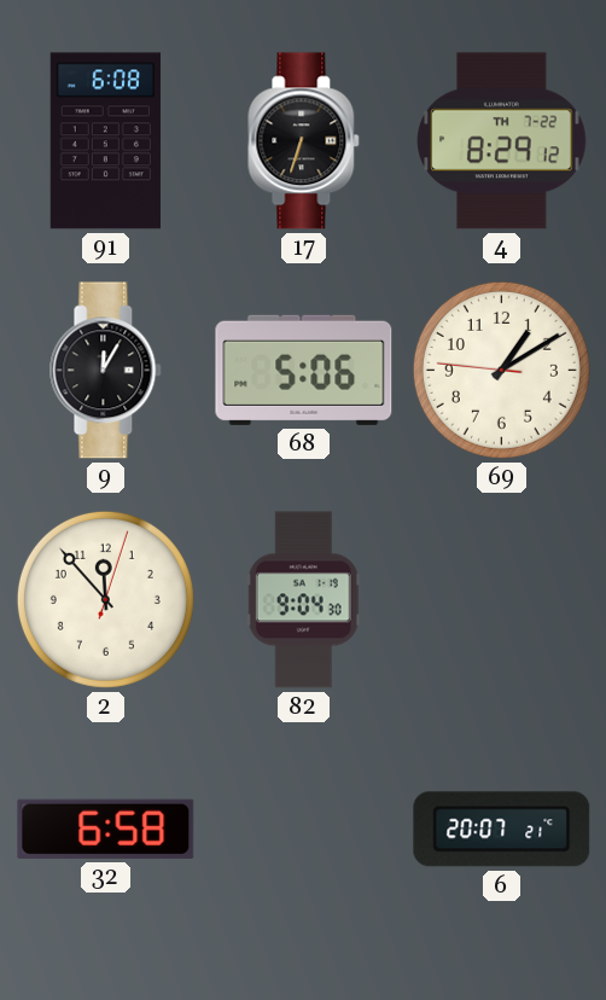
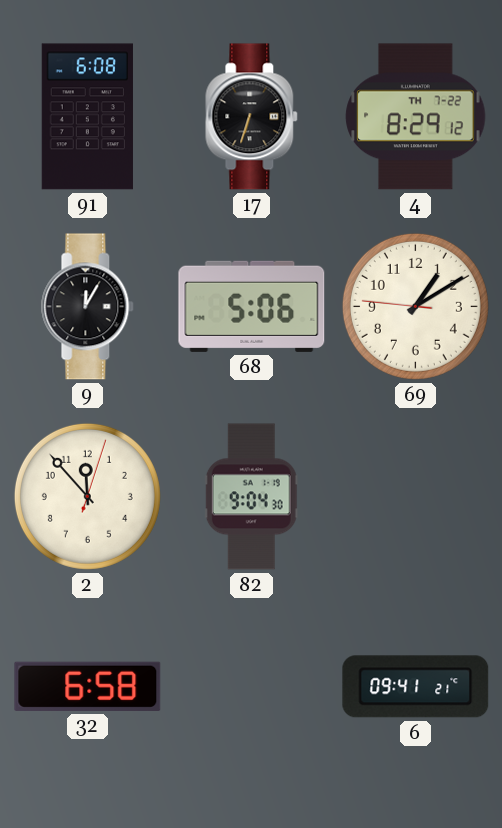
6: 20:07 -> 09:41
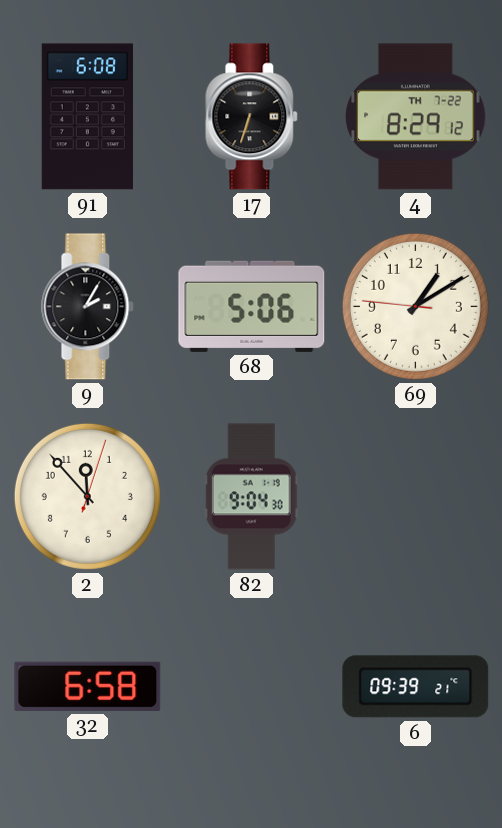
9: 12:05 -> 2:05
6: 09:41 -> 09:39
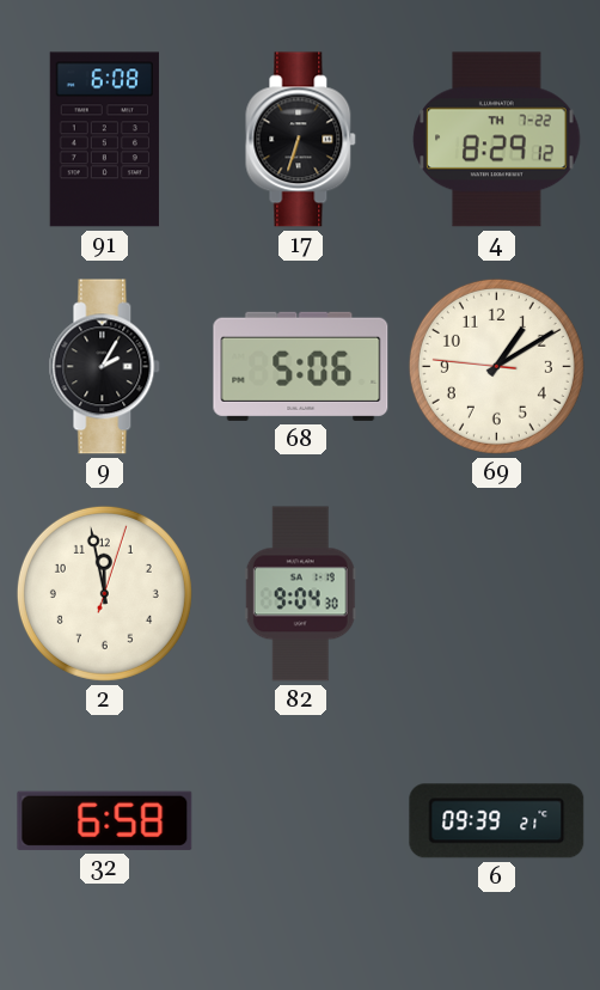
2: 11:53 -> 11:58
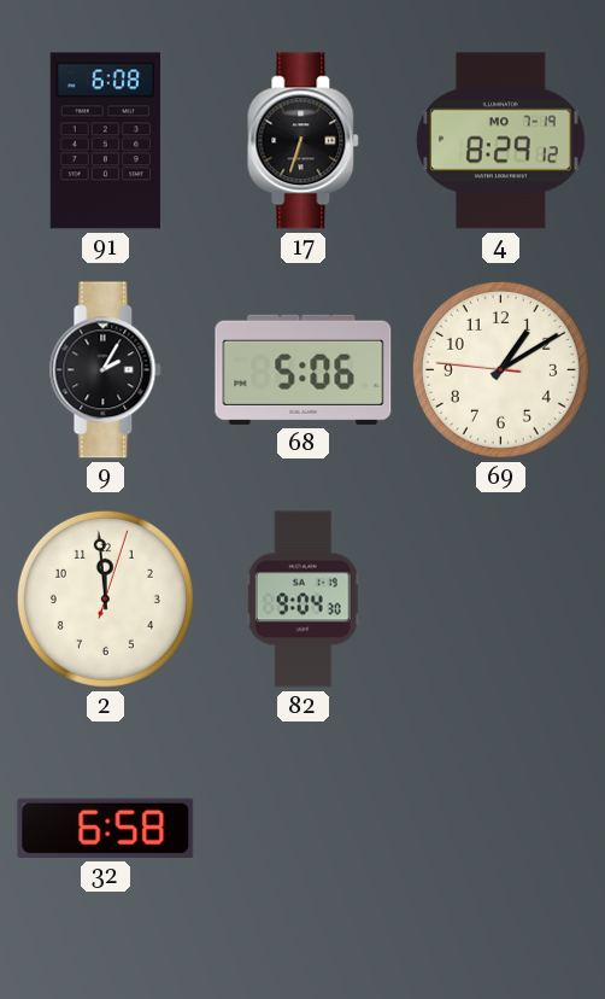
4 date: TH 7-22 -> MO 7-19
2: 11:58 -> 11:59
6: 09:39 -> none
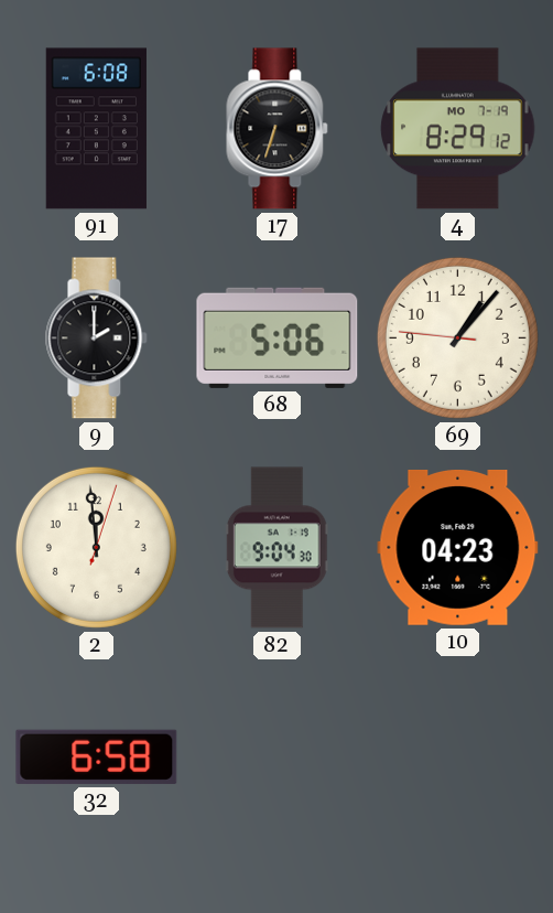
9: 2:05 -> 2:00
69: 1:09 -> 1:06
10: none -> 04:23
